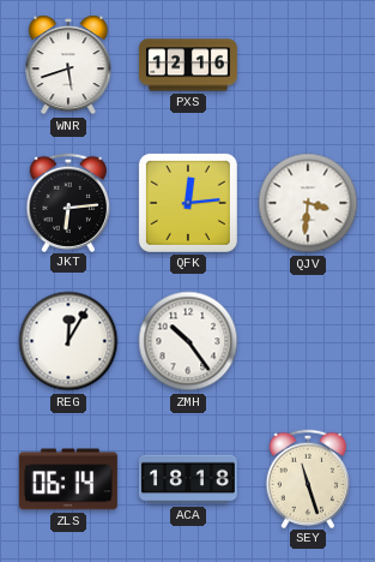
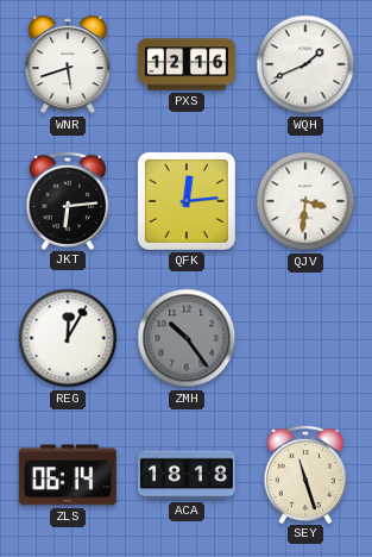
WQH: none -> 1:41
ZMH dial: white -> grey
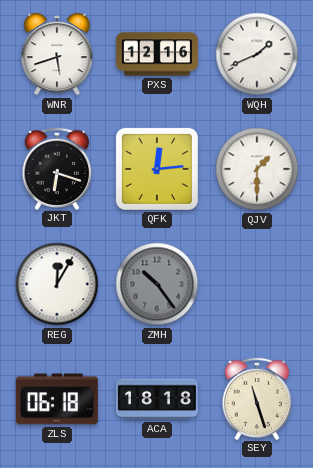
JKT: 6:14 -> 6:18
QJV: 3:31 -> 1:30
ZLS: 06:14 -> 06:18
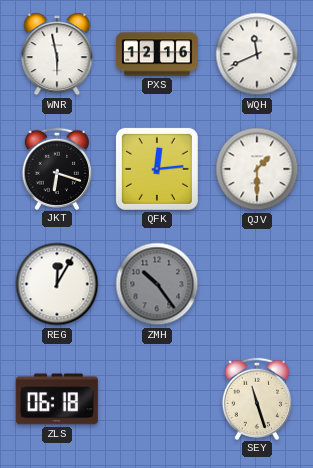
WNR: 5:42 -> 5:58
WQH: 1:41 -> 11:41
ACA: 18:18 -> none
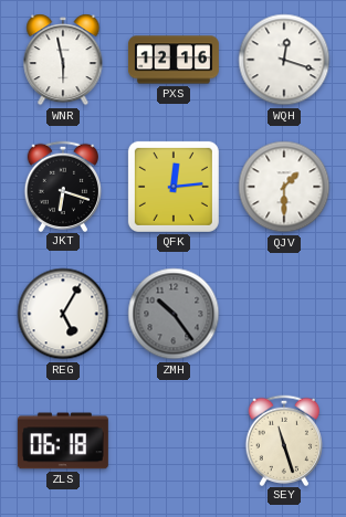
WQH: 11:41 -> 12:18
REG: 12:05 -> 5:05
